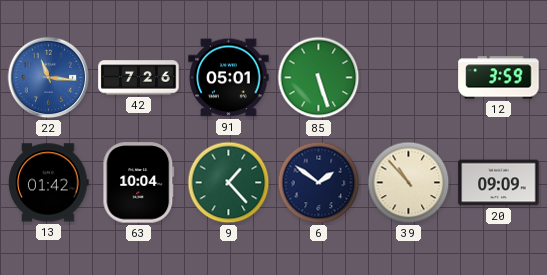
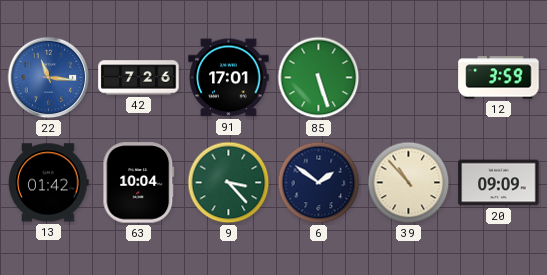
91: 05:01 -> 17:01
9: 1:23 -> 3:23
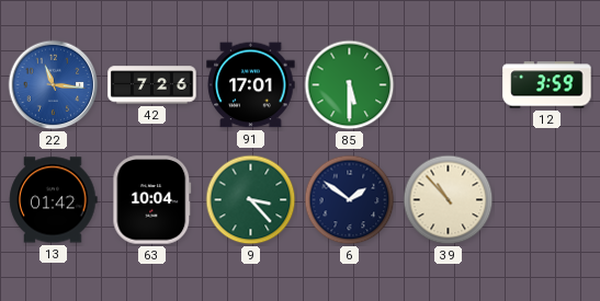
85: 5:27 -> 5:30
20: 09:09 -> none
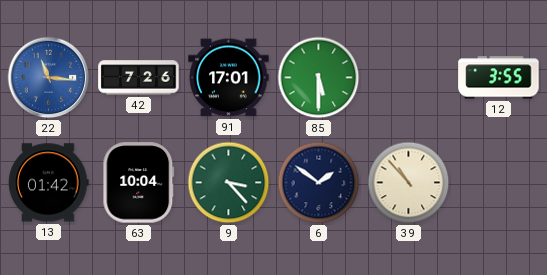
12: 3:59 -> 3:55
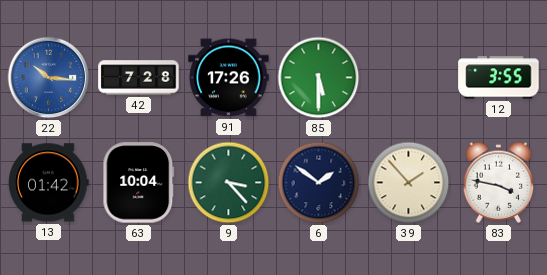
22: 11:16 -> 10:16
42: 7:26 -> 7:28
91: 17:01 -> 17:26
39: 10:53 -> 1:53
83: none -> 3:47
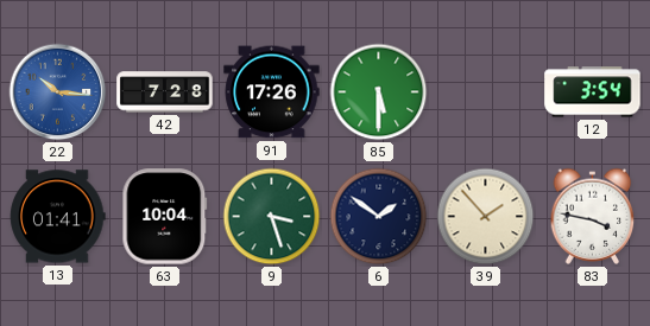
12: 3:55 -> 3:54
13: 01:42 -> 01:41
9: 3:23 -> 3:27
